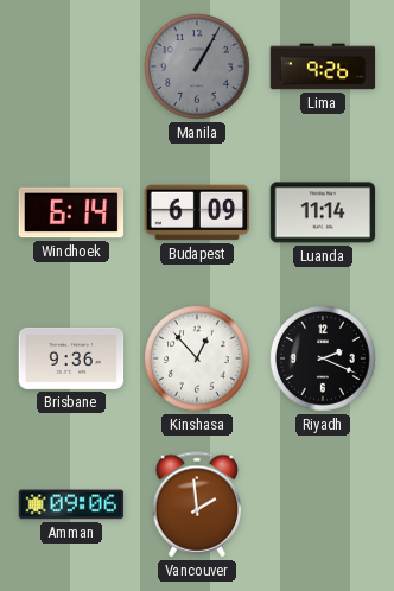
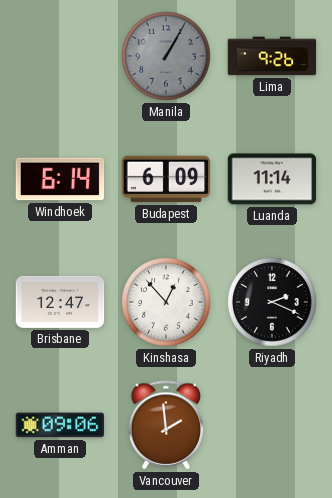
Brisbane: 9:36 -> 12:47
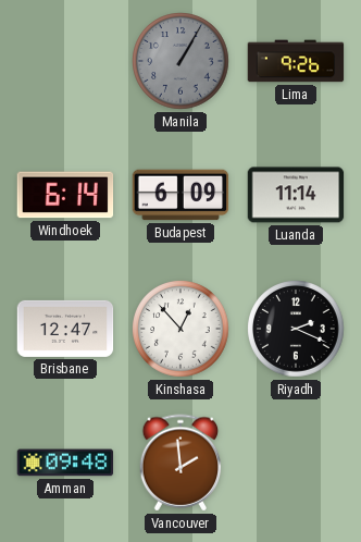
Amman: 09:06 -> 09:48
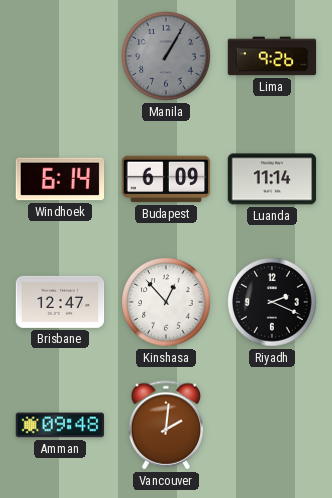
Vancouver: 1:59 -> 2:01
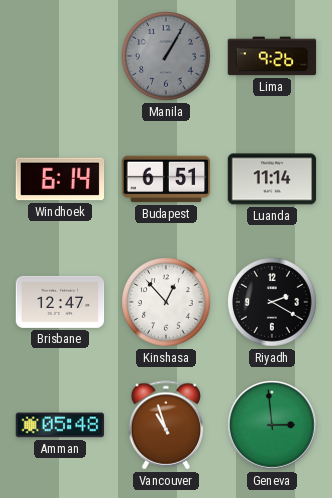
Budapest: 6:09 -> 6:51
Riyadh: 2:19 -> 2:20
Amman: 09:48 -> 05:48
Vancouver: 2:01 -> 10:57
Geneva: none -> 2:59
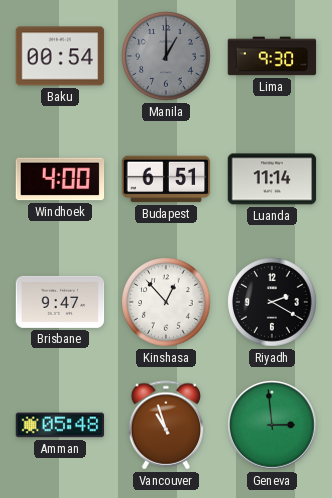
Baku: none -> 00:54
Manila: 1:05 -> 1:00
Lima: 9:26 -> 9:30
Windhoek: 6:14 -> 4:00
Brisbane: 12:47 -> 9:47
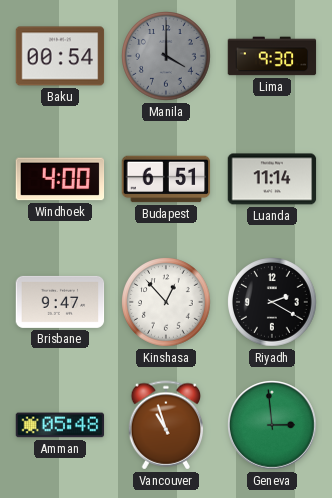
Manila: 1:00 -> 4:00
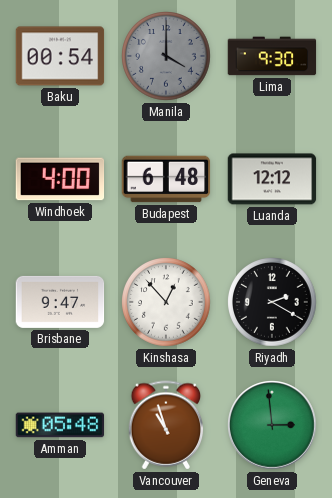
Budapest: 6:51 -> 6:48
Luanda: 11:14 -> 12:12
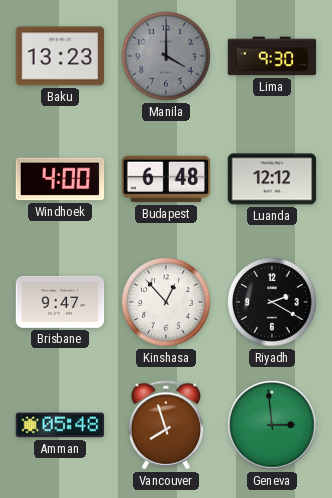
Baku: 00:54 -> 13:23
Vancouver: 10:57 -> 7:57
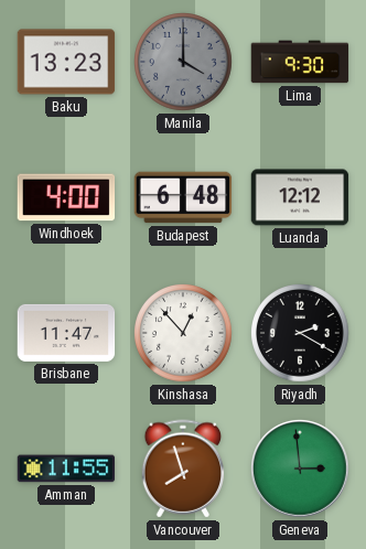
Brisbane: 9:47 -> 11:47
Amman: 05:48 -> 11:55
